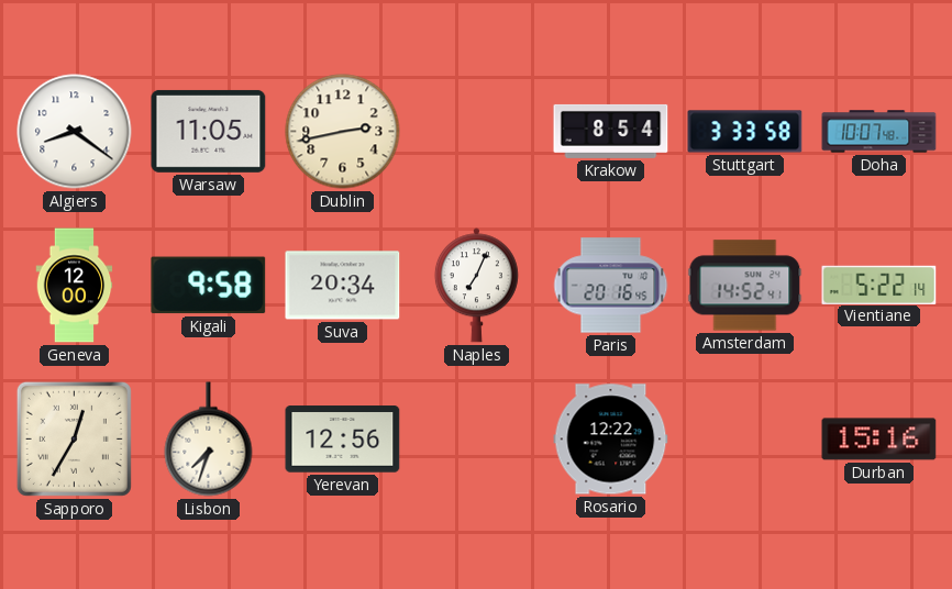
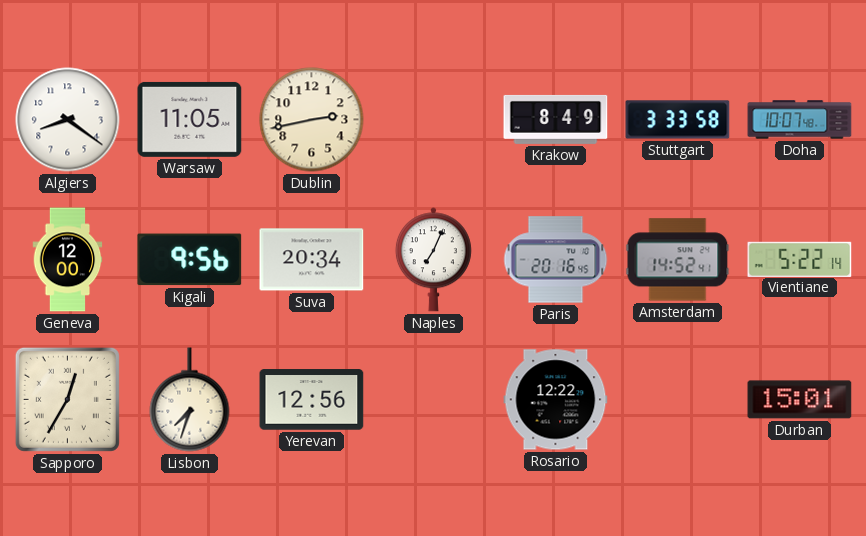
Krakow: 8:54 -> 8:49
Kigali: 9:58 -> 9:56
Durban: 15:16 -> 15:01
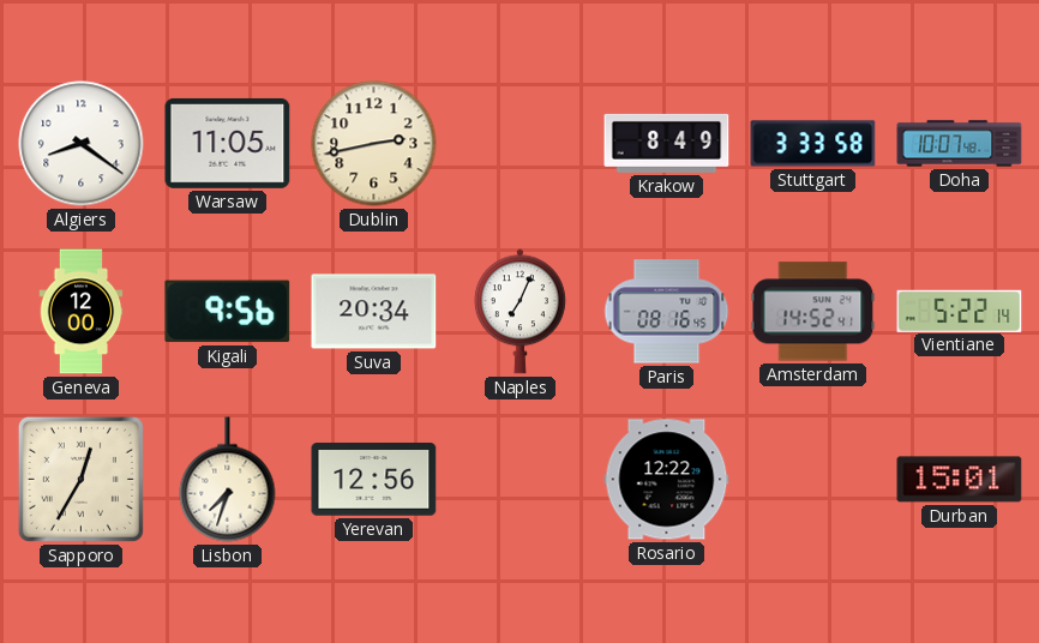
Paris: 20:16 -> 08:16
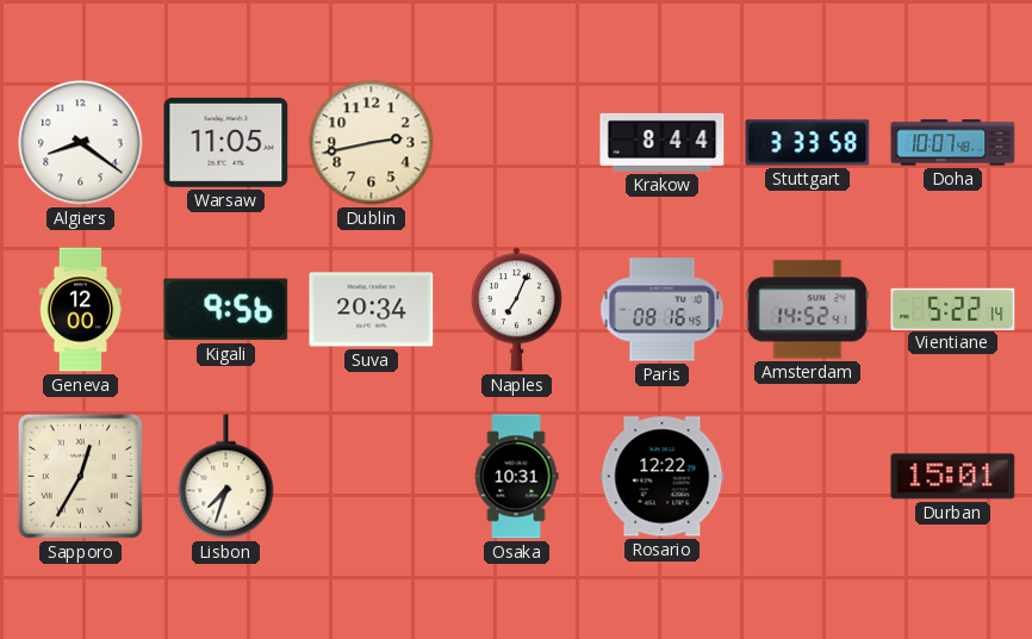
Krakow: 8:49 -> 8:44
Yerevan: 12:56 -> none
Osaka: none -> 10:31
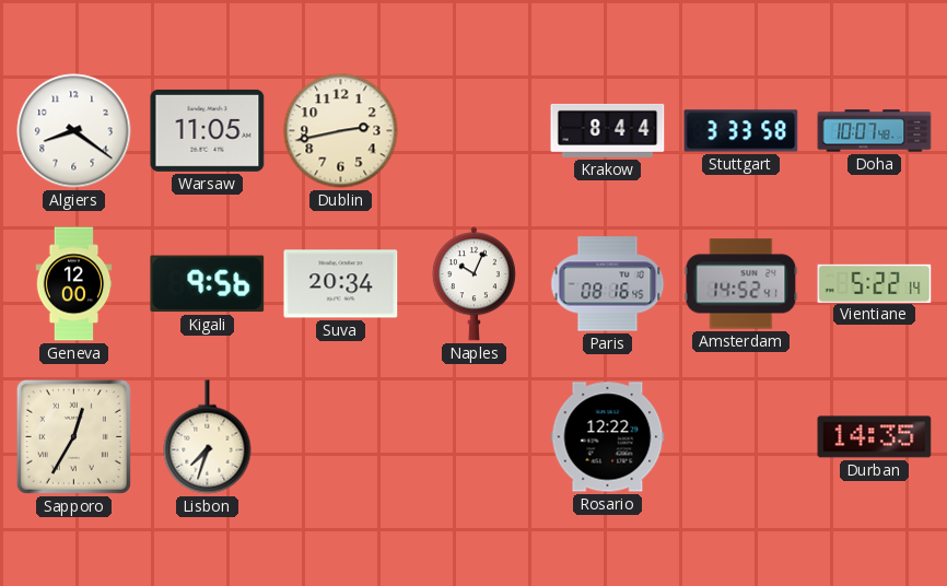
Naples: 7:04 -> 10:04
Osaka: 10:31 -> none
Durban: 15:01 -> 14:35
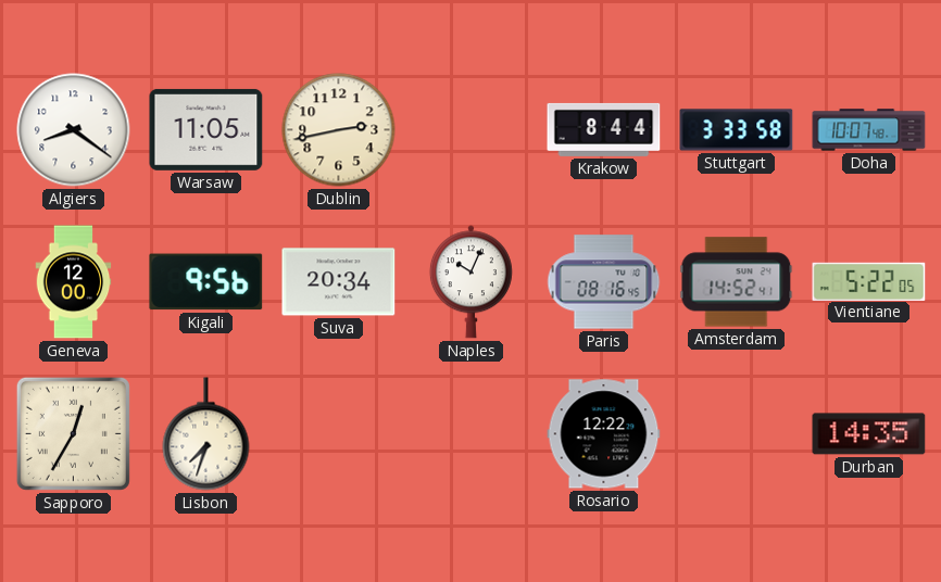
Vientiane: 5:22:14 -> 5:22:05
